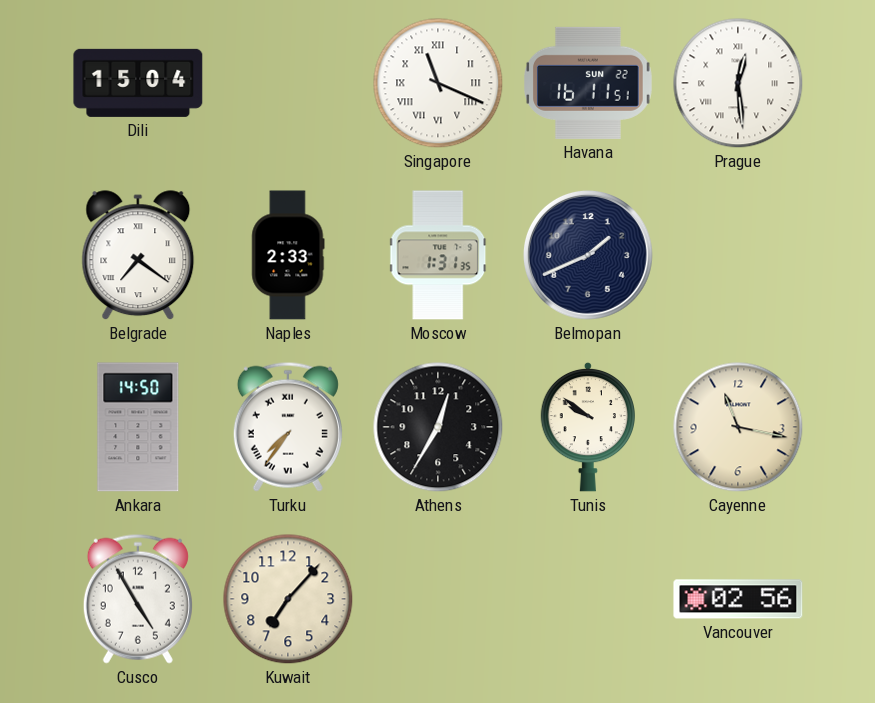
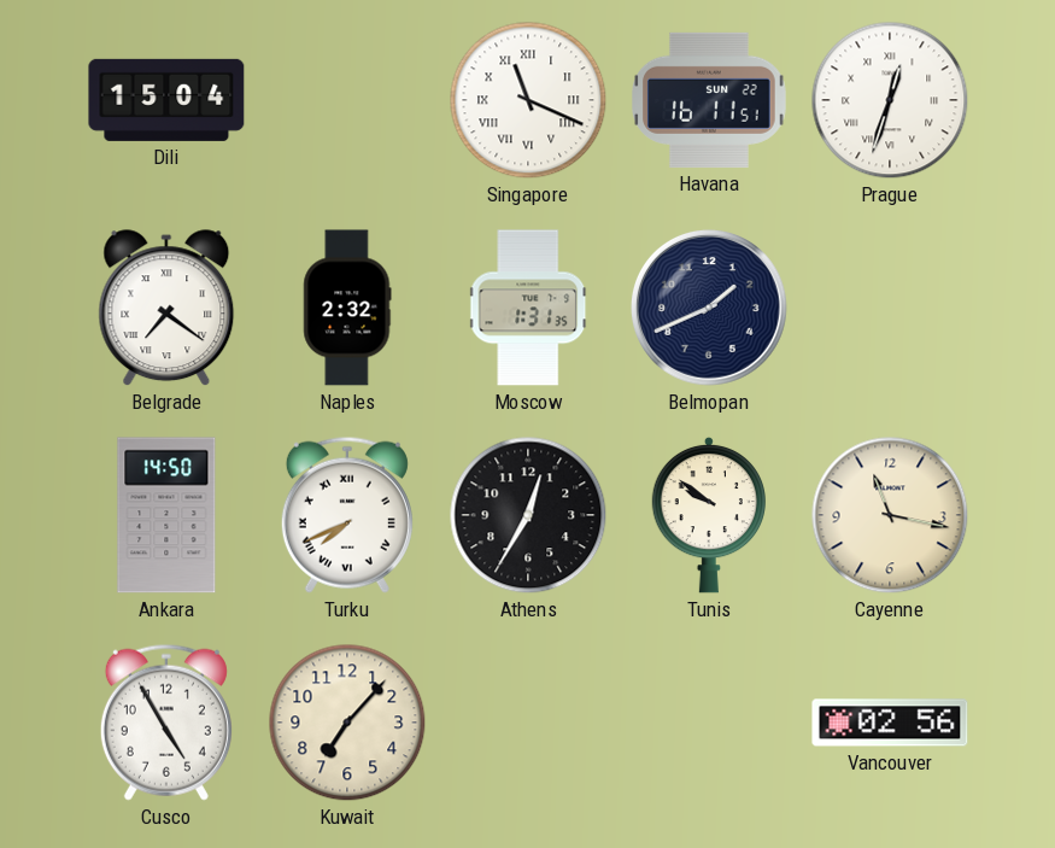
Prague: 12:29 -> 12:33
Naples: 2:33 -> 2:32
Turku: 7:36 -> 7:41
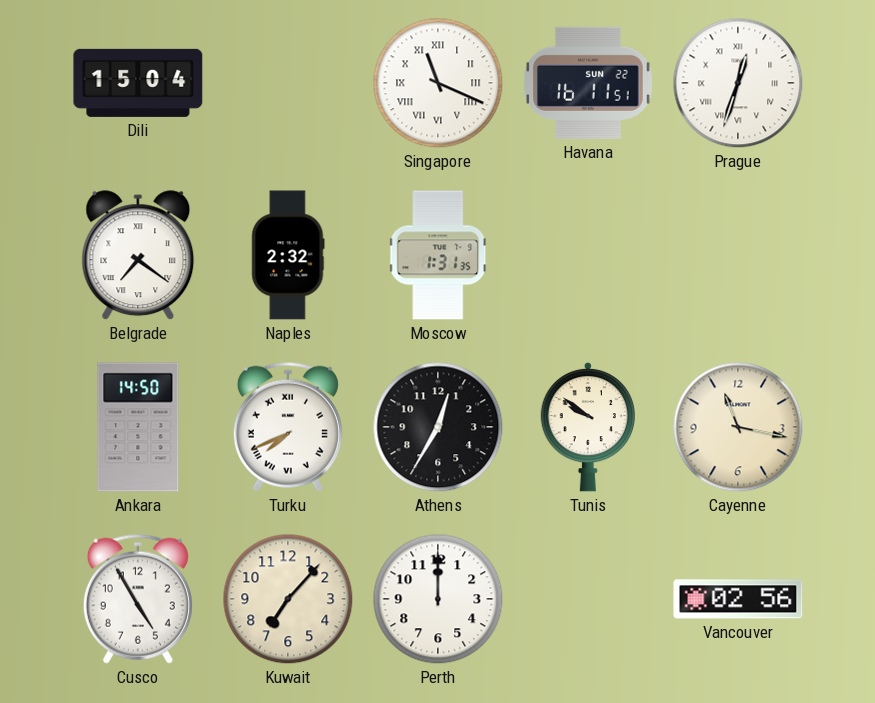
Belmopan: 1:41 -> none
Perth: none -> 12:00
